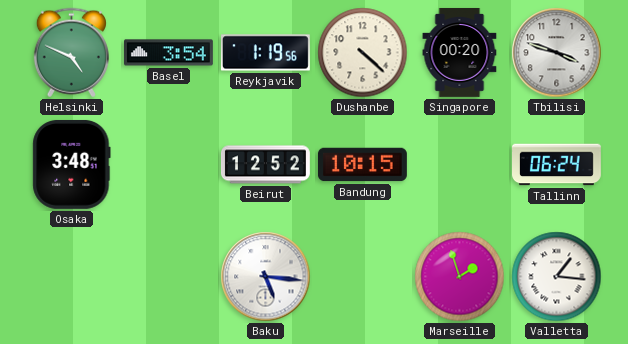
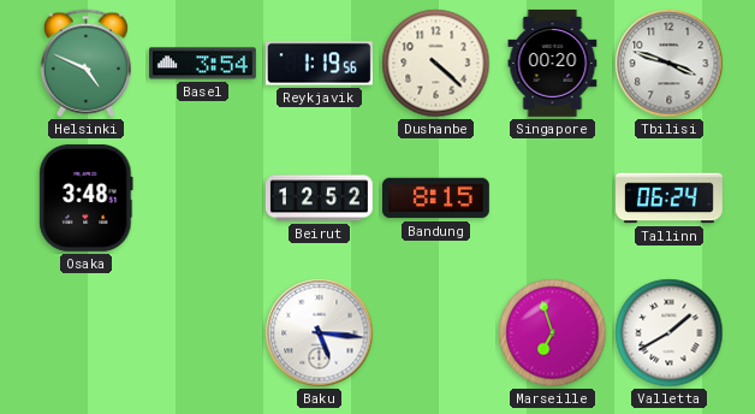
Bandung: 10:15 -> 8:15
Marseille: 1:57 -> 6:57
Valletta: 1:16 -> 1:40
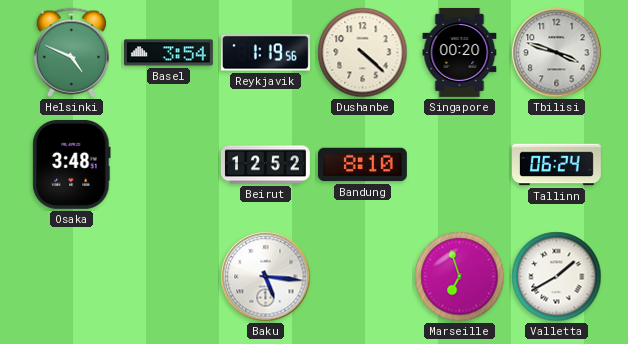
Bandung: 8:15 -> 8:10
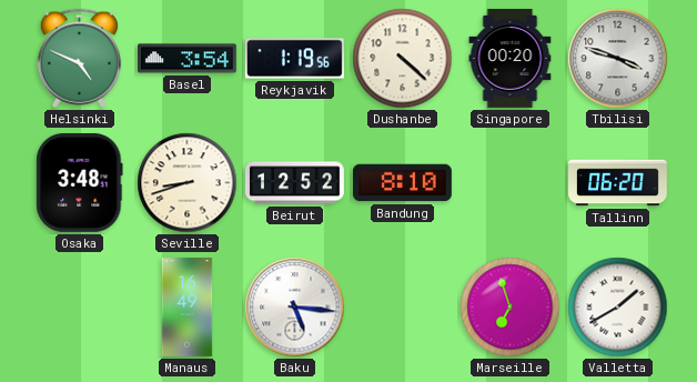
Seville: none -> 8:42
Tallinn: 06:24 -> 06:20
Manaus: none -> 16:49
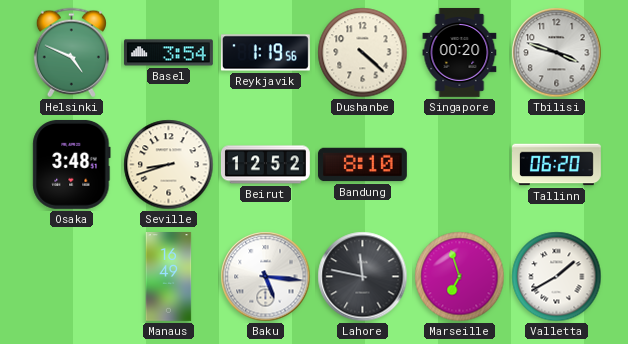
Lahore: none -> 11:47
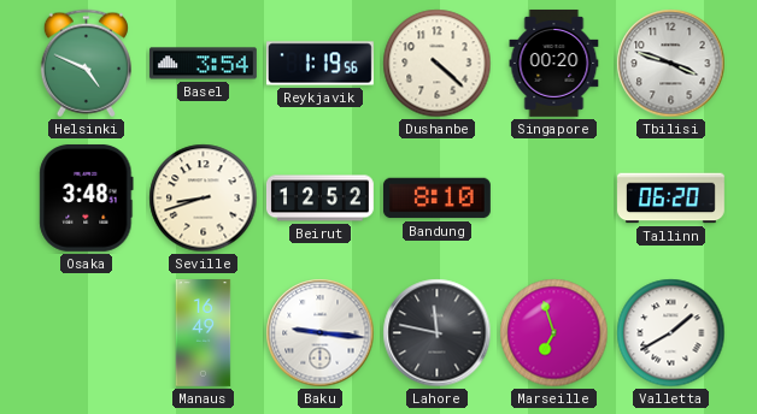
Baku: 5:16 -> 9:16
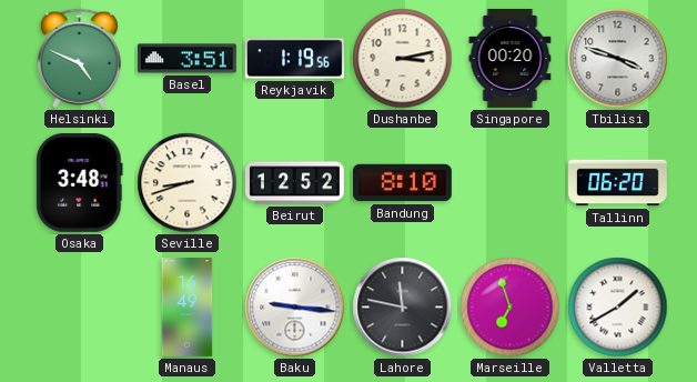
Basel: 3:54 -> 3:51
Dushanbe: 4:22 -> 3:13
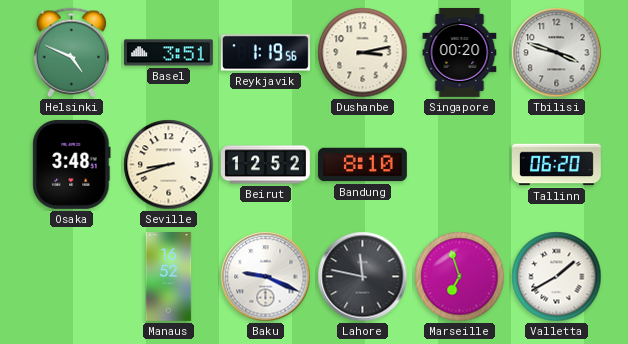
Manaus: 16:49 -> 16:52
Baku: 9:16 -> 9:19
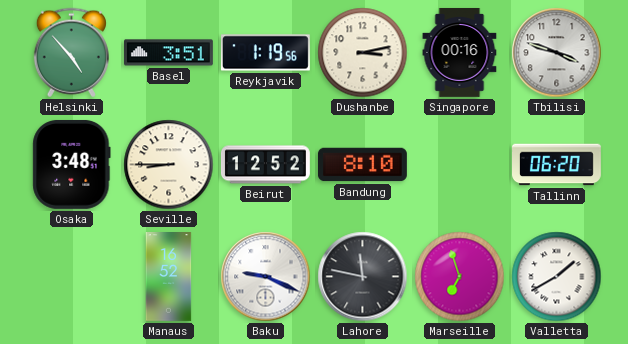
Helsinki: 4:49 -> 4:53
Singapore: 00:20 -> 00:16
Seville: 8:42 -> 8:45
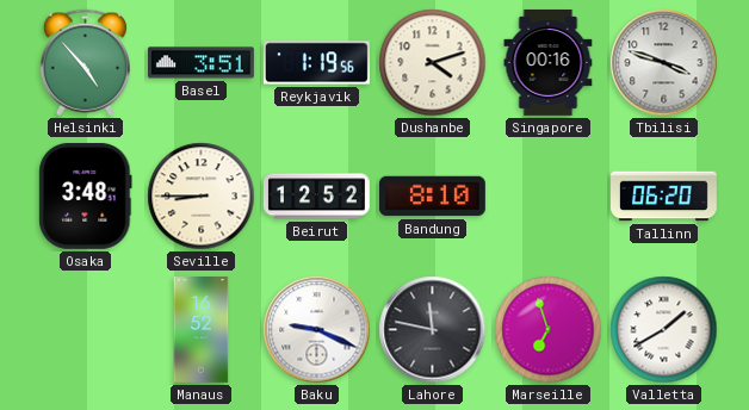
Dushanbe: 3:13 -> 4:12
